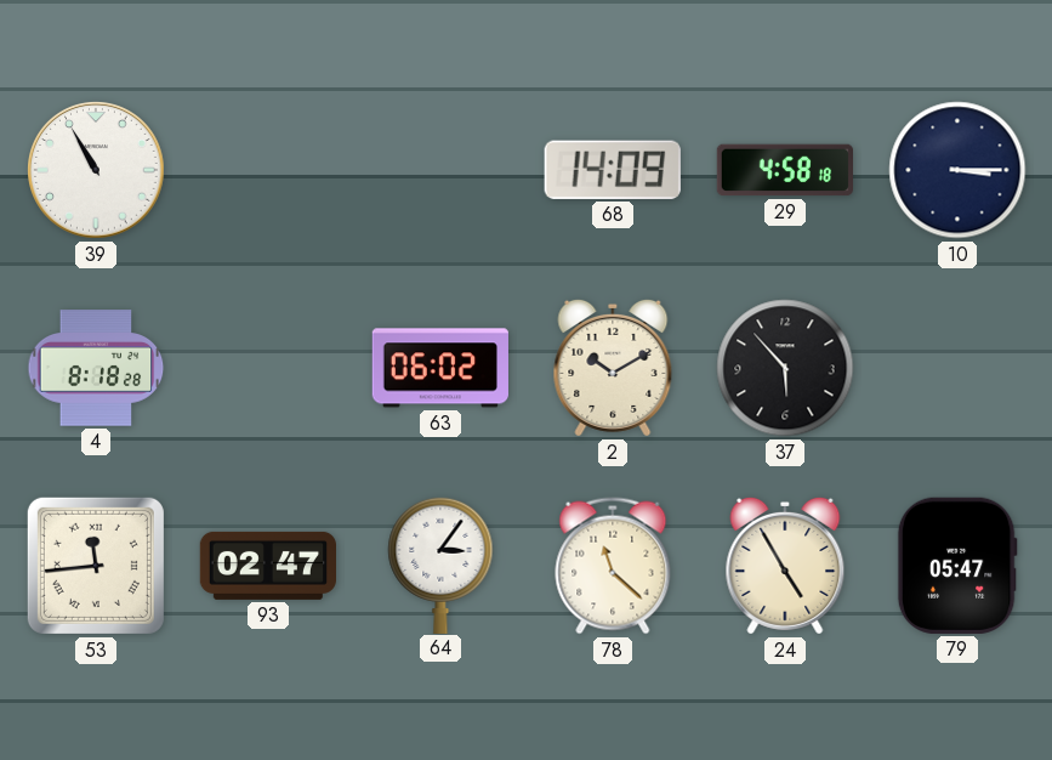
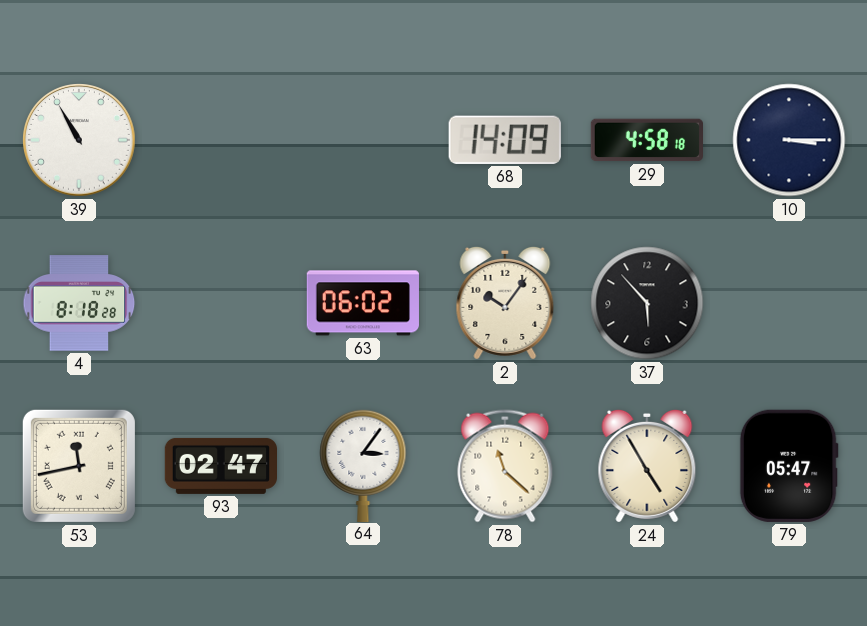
2: 10:10 -> 10:06
53: 11:44 -> 11:43
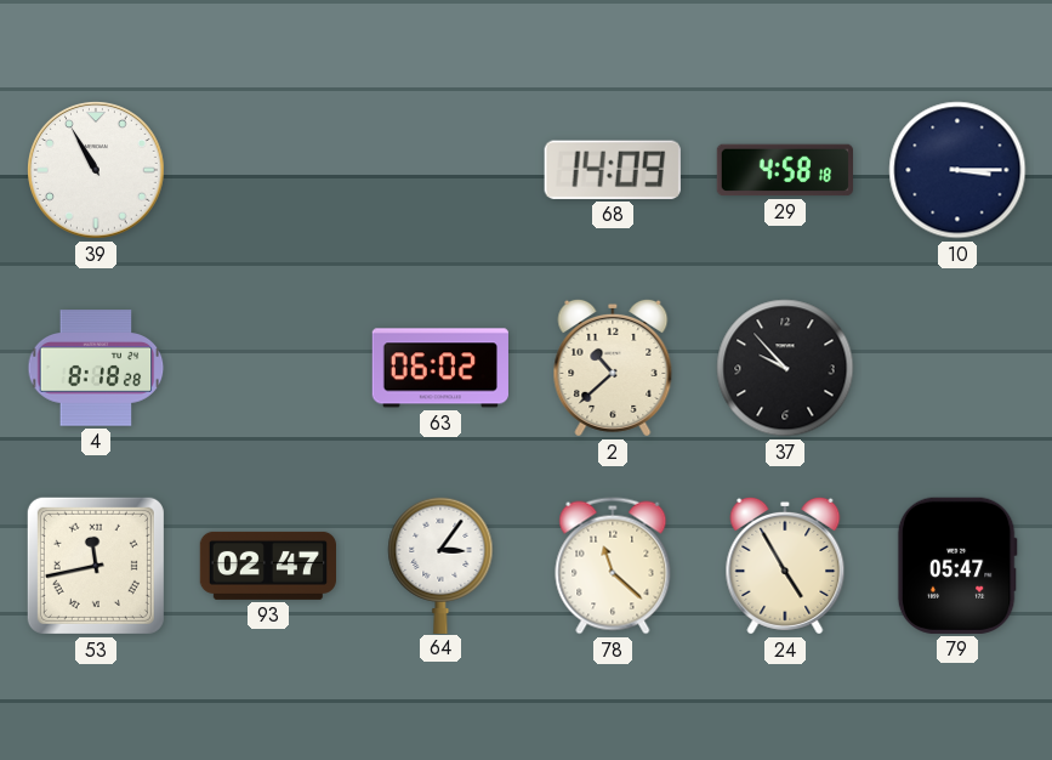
2: 10:06 -> 10:38
37: 5:53 -> 9:53
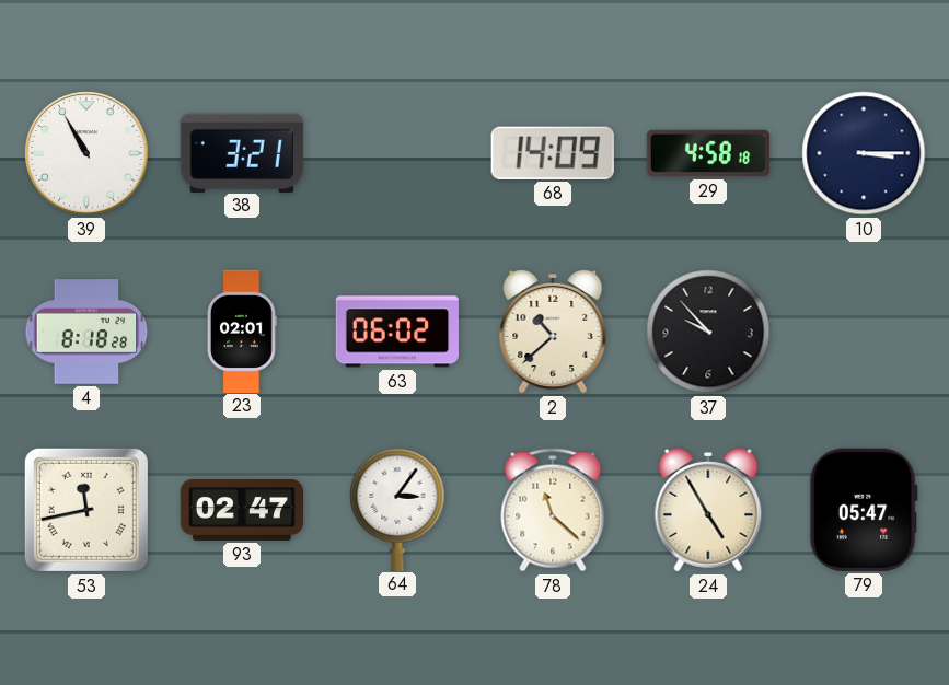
38: none -> 3:21
23: none -> 02:01
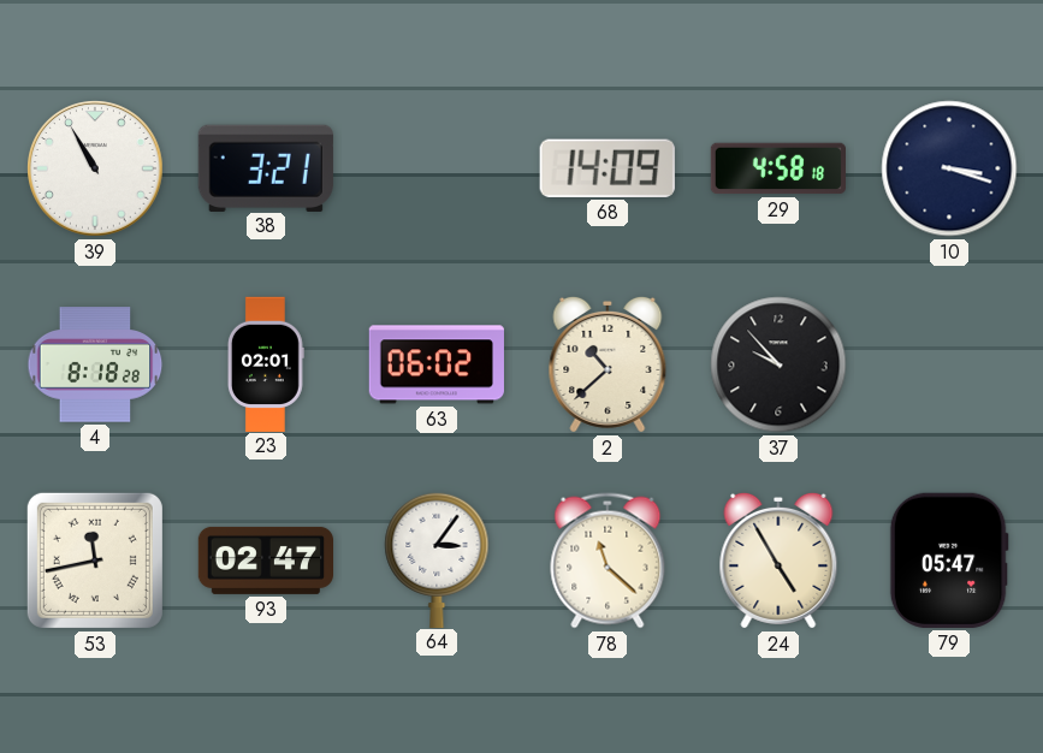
10: 3:15 -> 3:18
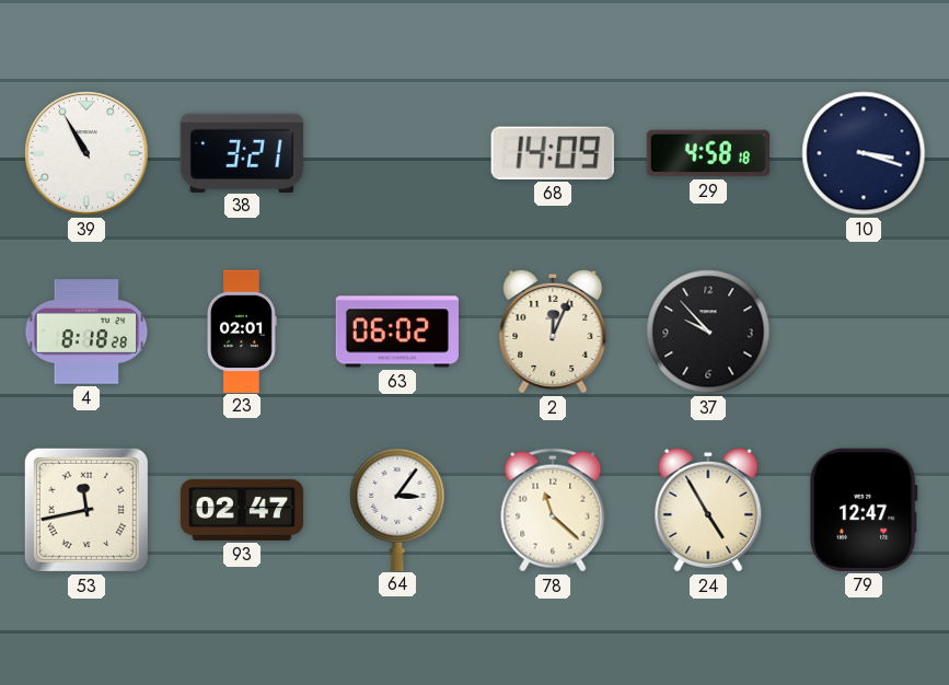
2: 10:38 -> 12:04
79: 05:47 -> 12:47
